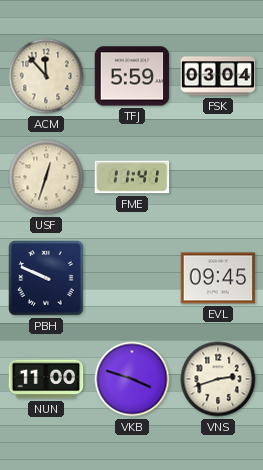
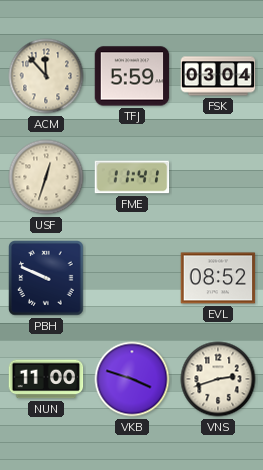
EVL: 09:45 -> 08:52
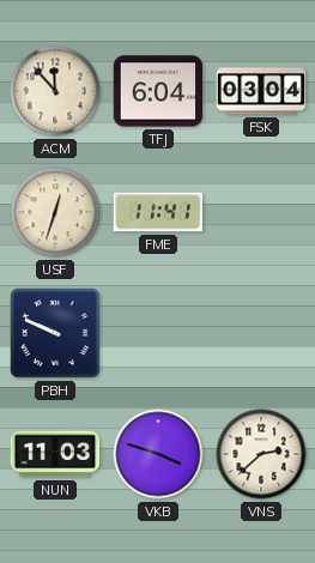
TFJ: 5:59 -> 6:04
EVL: 08:52 -> none
NUN: 11:00 -> 11:03
VNS: 2:42 -> 2:38
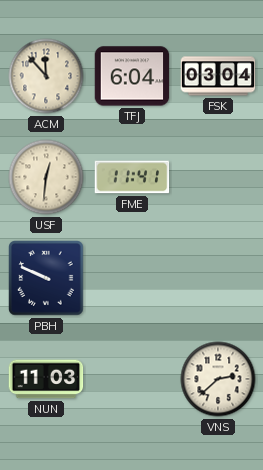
USF: 12:33 -> 12:31
VKB: 3:48 -> none
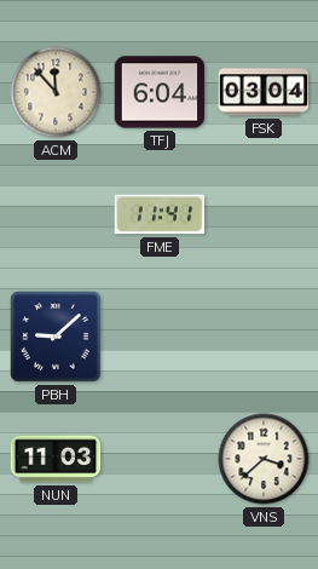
USF: 12:31 -> none
PBH: 9:49 -> 9:08
VNS: 2:38 -> 3:38
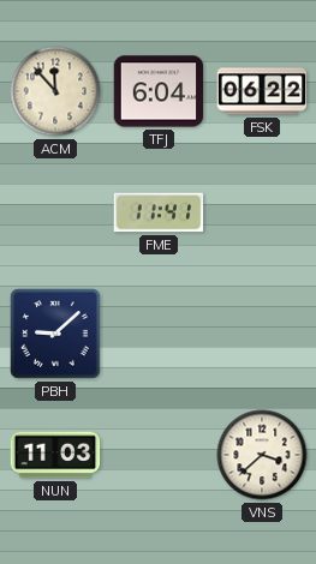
FSK: 03:04 -> 06:22
